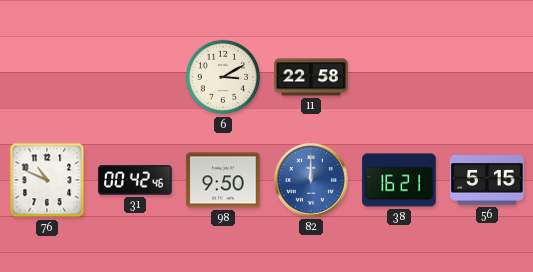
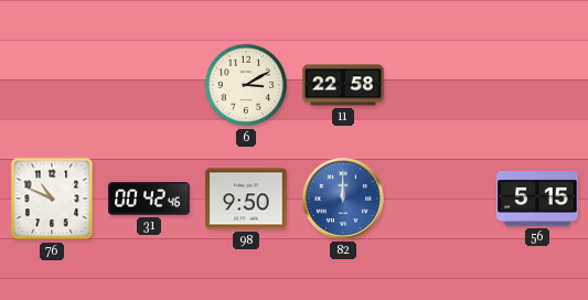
38: 16:21 -> none
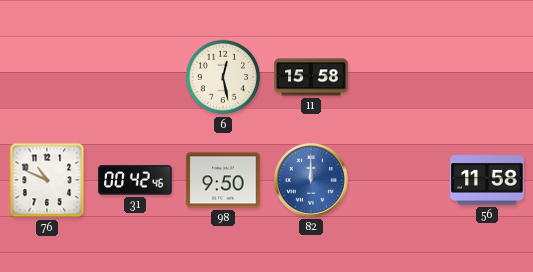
6: 3:10 -> 12:28
11: 22:58 -> 15:58
56: 5:15 -> 11:58
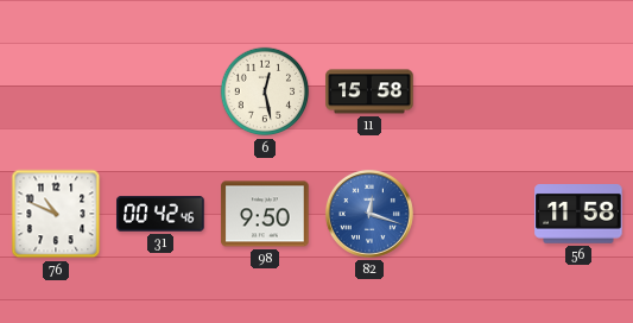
82: 12:00 -> 12:18
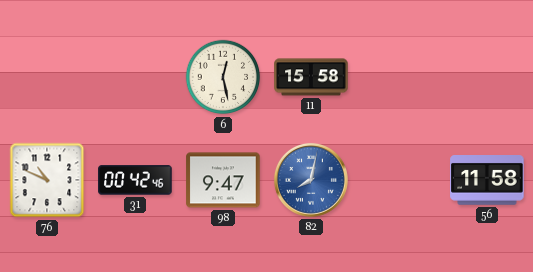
98: 9:50 -> 9:47
82: 12:18 -> 8:02
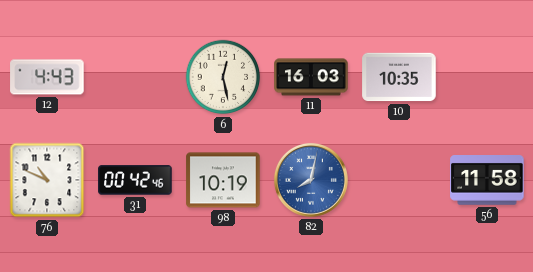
12: none -> 4:43
11: 15:58 -> 16:03
10: none -> 10:35
98: 9:47 -> 10:19
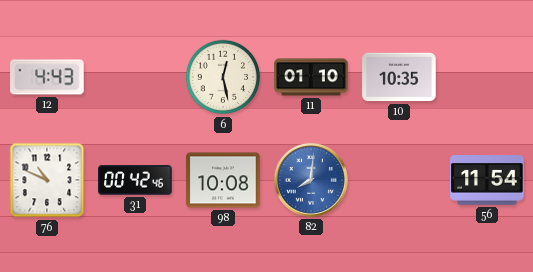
11: 16:03 -> 01:10
98: 10:19 -> 10:08
82: 8:02 -> 8:01
56: 11:58 -> 11:54
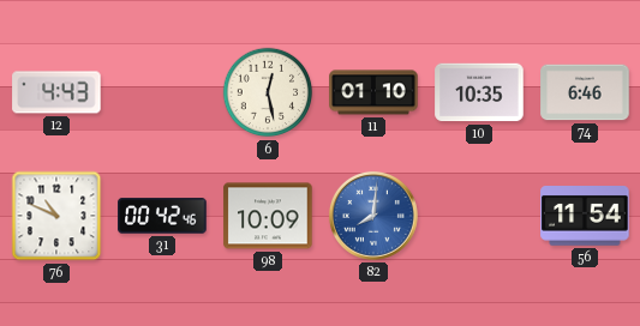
74: none -> 6:46
98: 10:08 -> 10:09
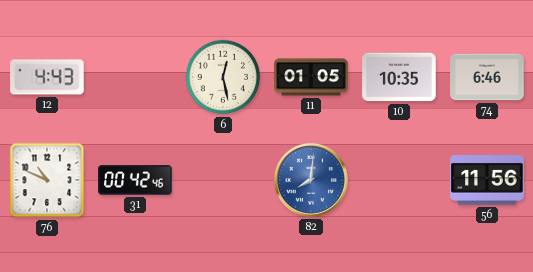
11: 01:10 -> 01:05
98: 10:09 -> none
56: 11:54 -> 11:56
